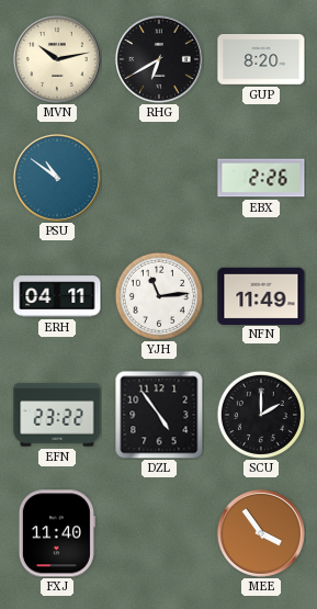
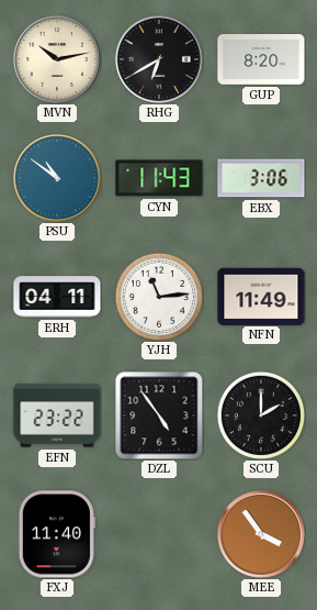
CYN: none -> 11:43
EBX: 2:26 -> 3:06
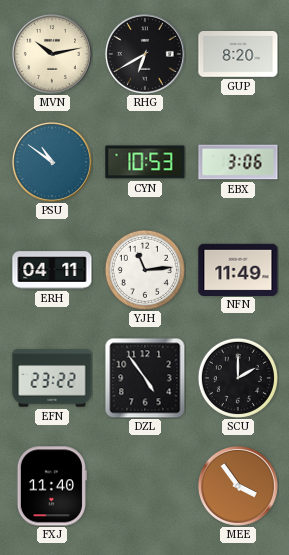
CYN: 11:43 -> 10:53
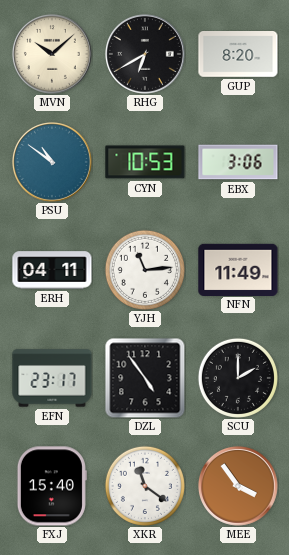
MVN: 10:13 -> 10:08
EFN: 23:22 -> 23:17
FXJ: 11:40 -> 15:40
XKR: none -> 11:21
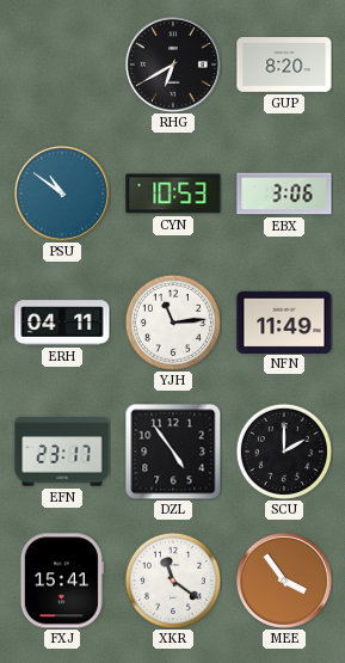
MVN: 10:08 -> none
FXJ: 15:40 -> 15:41
